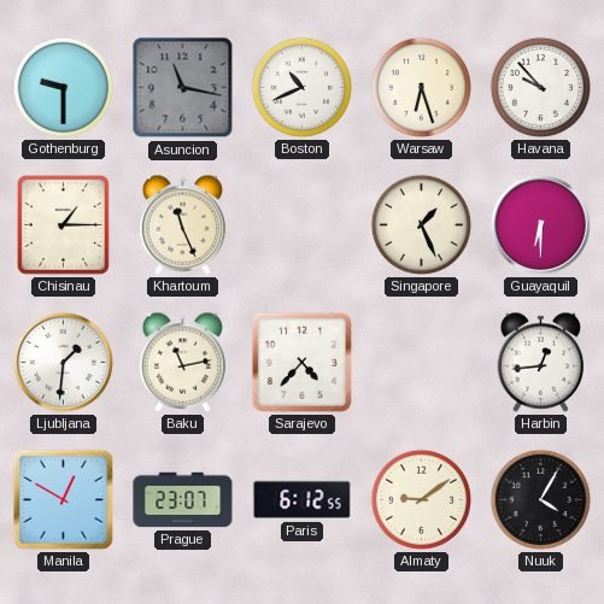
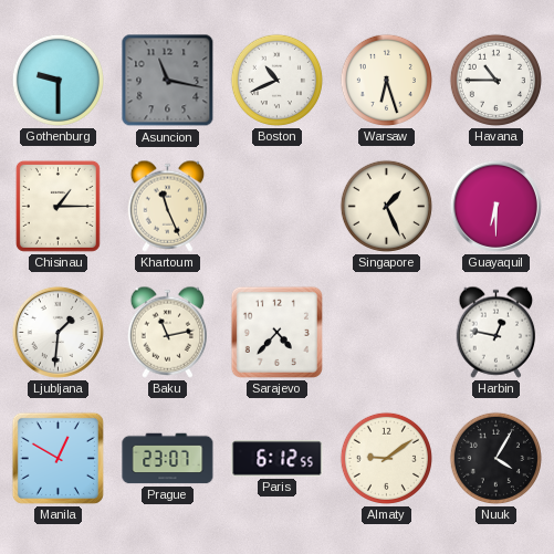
Havana: 9:53 -> 10:45
Harbin: 12:44 -> 12:47
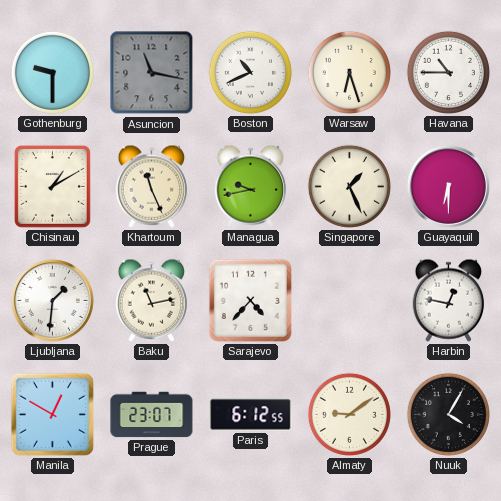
Chisinau: 1:15 -> 1:10
Managua: none -> 9:43
